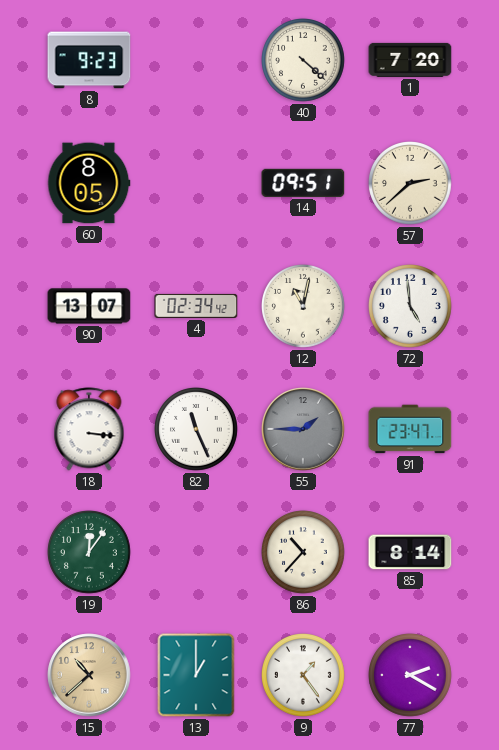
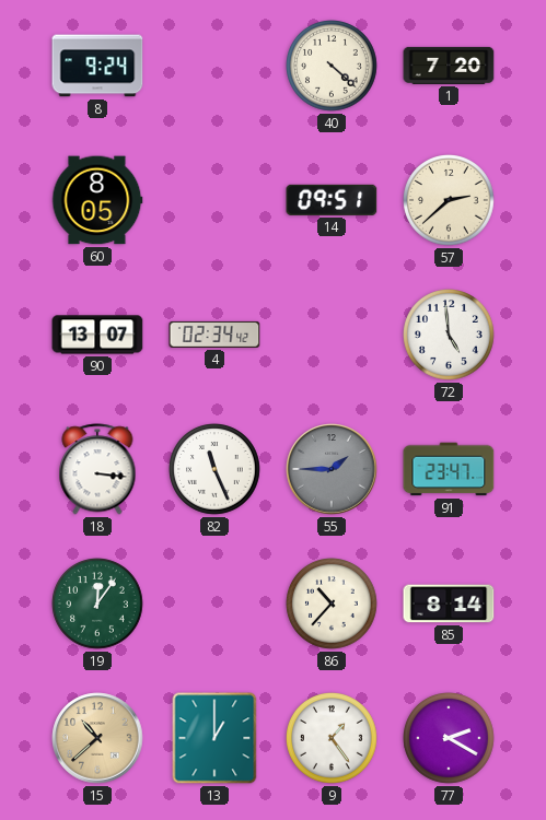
8: 9:23 -> 9:24
12: 11:02 -> none
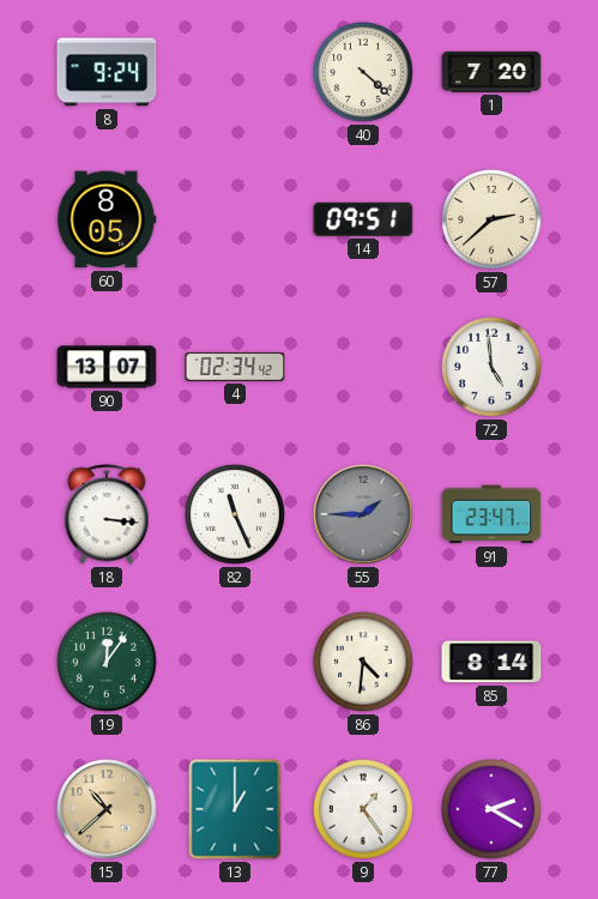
86: 10:37 -> 4:31
